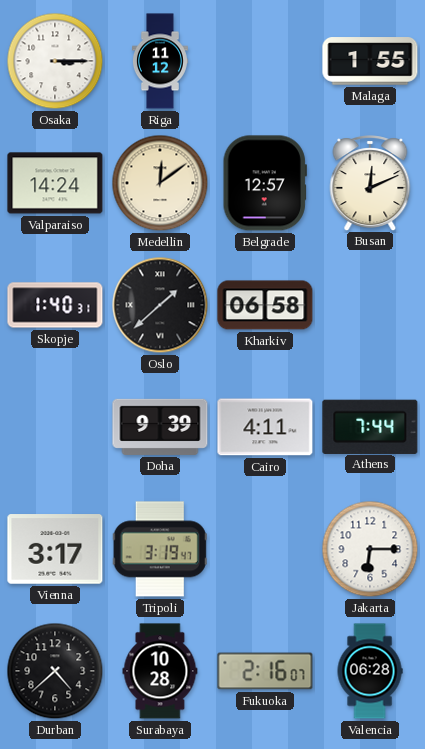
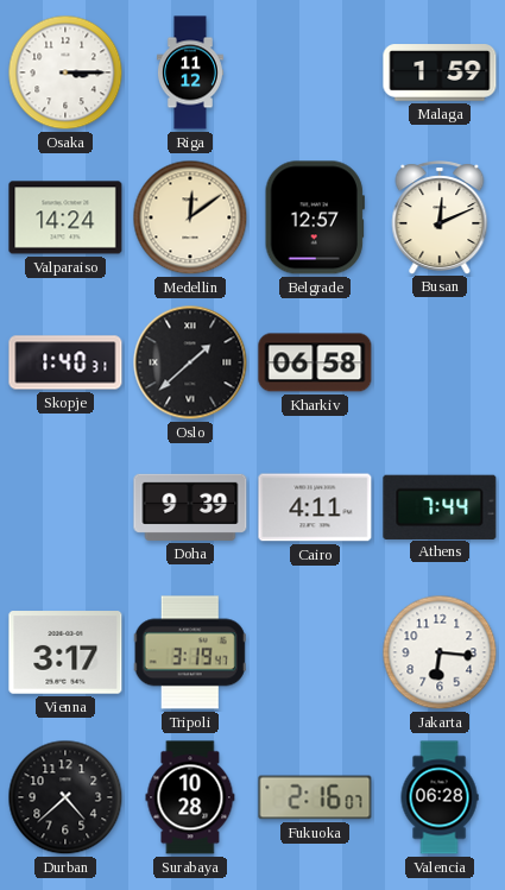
Malaga: 1:55 -> 1:59
Jakarta: 6:15 -> 6:16
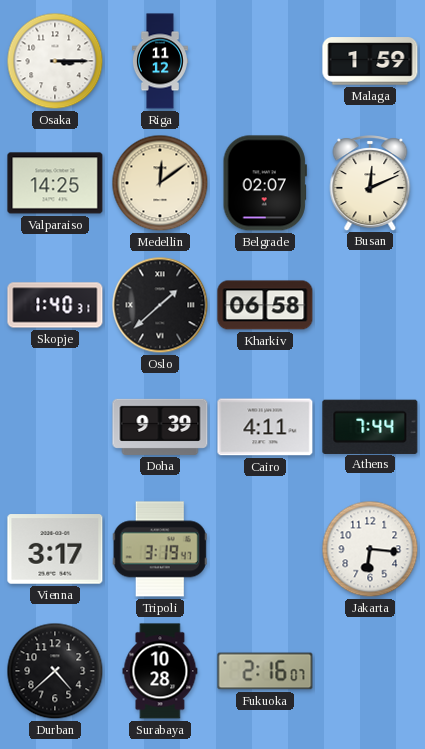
Valparaiso: 14:24 -> 14:25
Belgrade: 12:57 -> 02:07
Valencia: 06:28 -> none
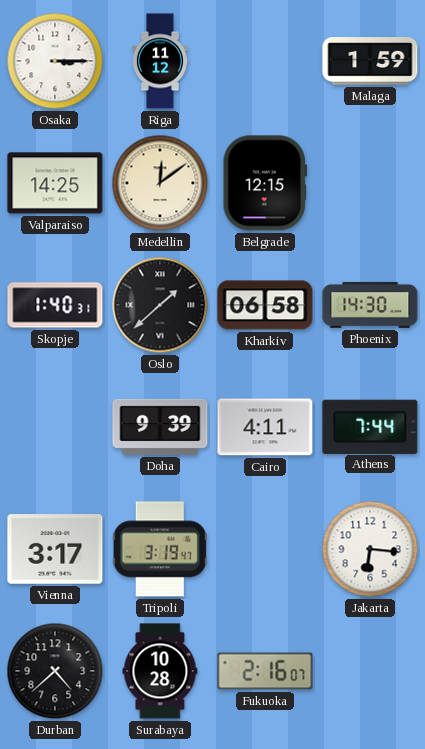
Belgrade: 02:07 -> 12:15
Busan: 12:11 -> none
Phoenix: none -> 14:30
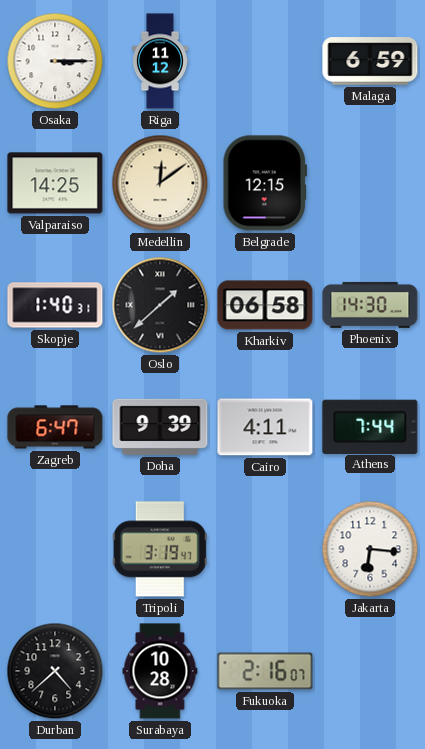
Malaga: 1:59 -> 6:59
Zagreb: none -> 6:47
Vienna: 3:17 -> none
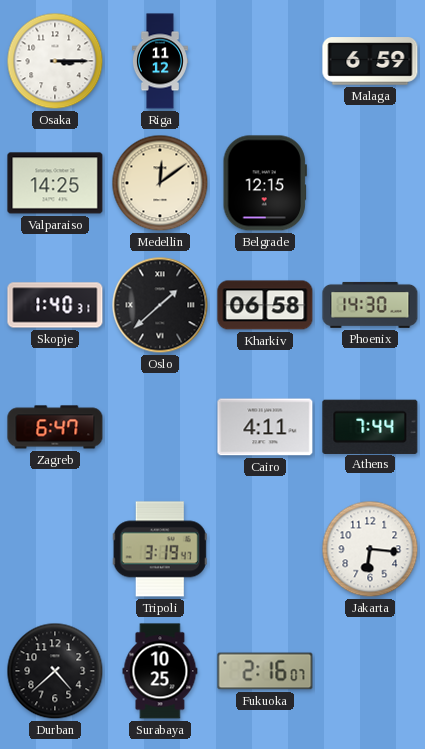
Doha: 9:39 -> none
Surabaya: 10:28 -> 10:25
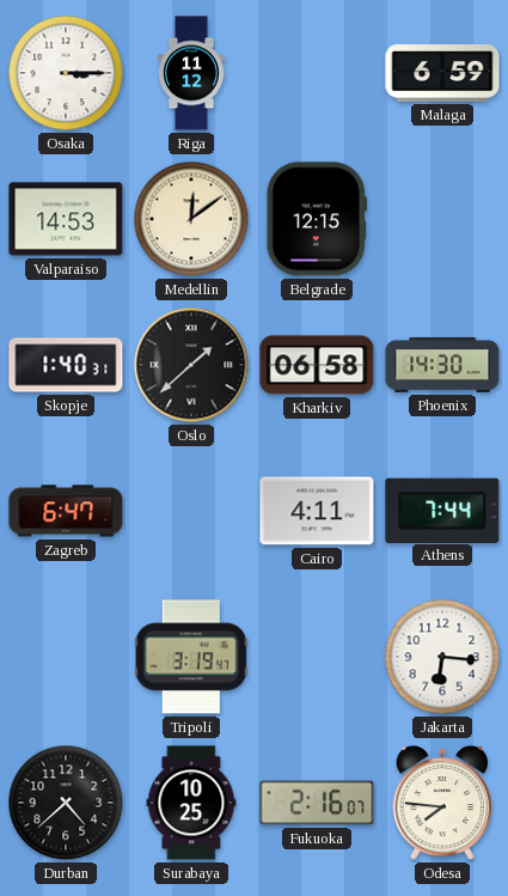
Valparaiso: 14:25 -> 14:53
Odesa: none -> 7:46
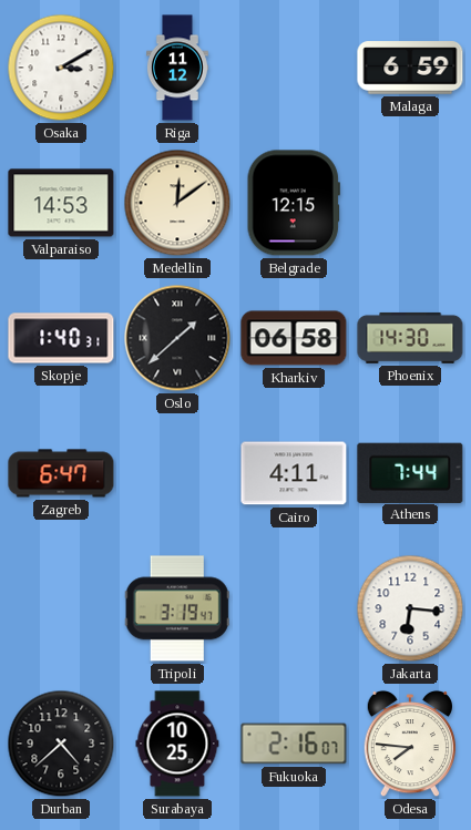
Osaka: 3:15 -> 3:10
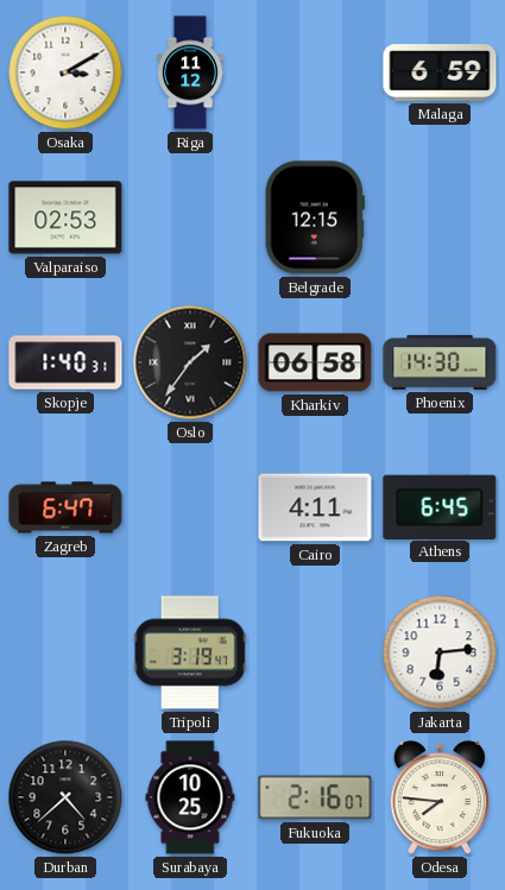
Valparaiso: 14:53 -> 02:53
Medellin: 12:09 -> none
Oslo: 1:38 -> 1:36
Athens: 7:44 -> 6:45
Jakarta: 6:16 -> 6:14
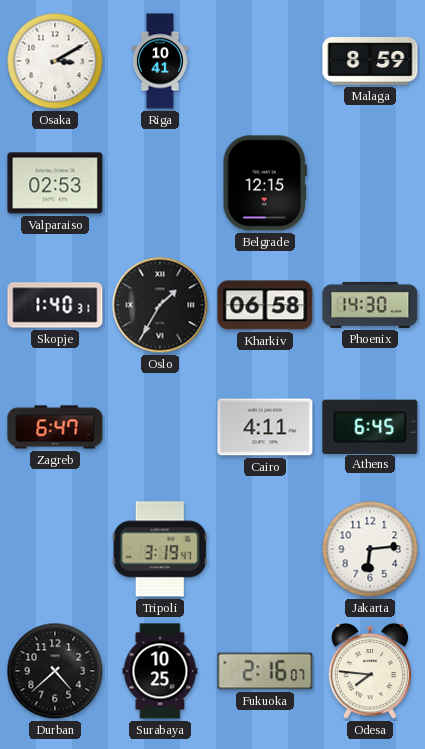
Riga: 11:12 -> 10:41
Malaga: 6:59 -> 8:59
Oslo: 1:36 -> 1:35
